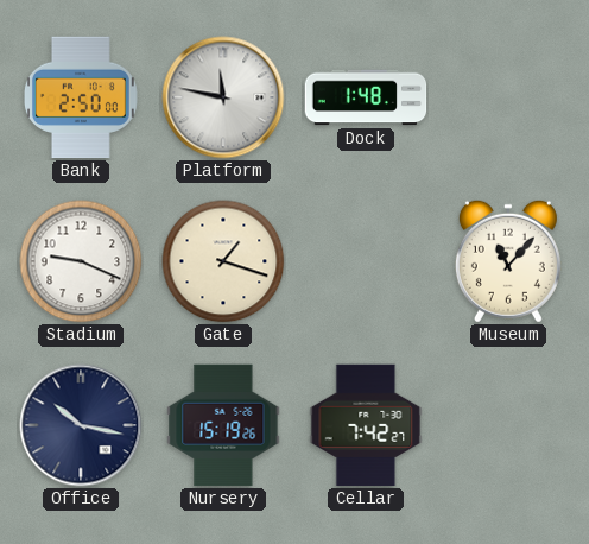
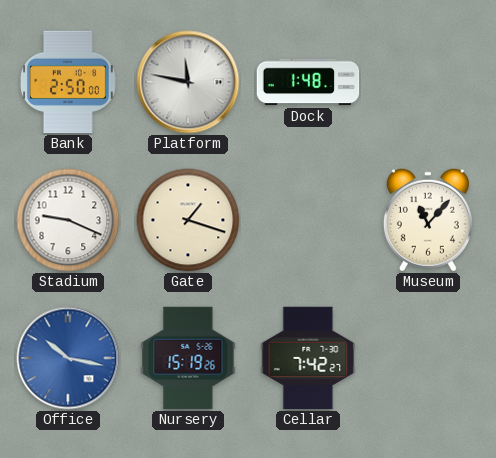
Office dial: navy -> blue
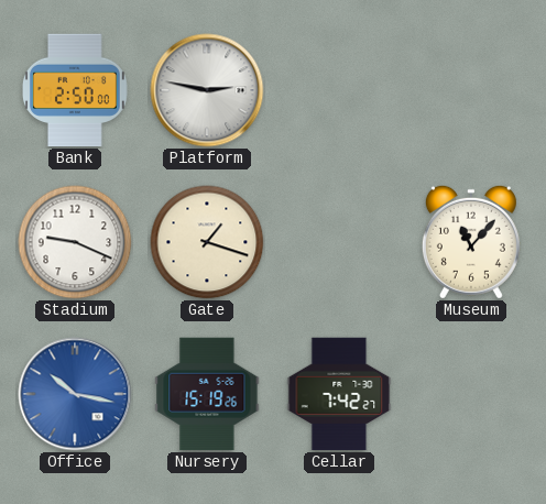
Platform: 11:47 -> 2:47
Dock: 1:48 -> none
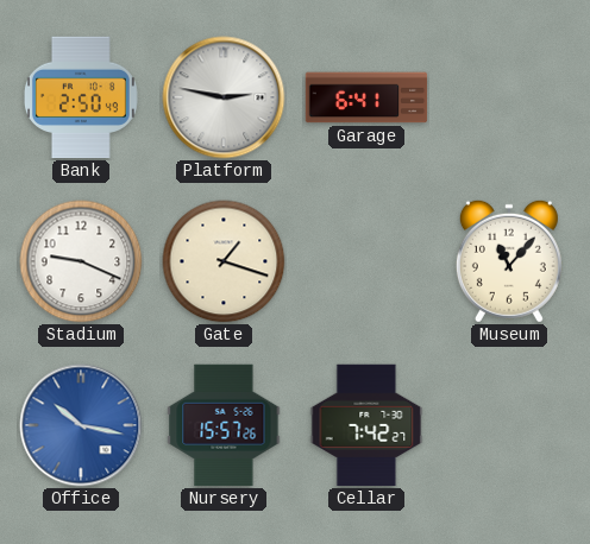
Bank: 2:50:00 -> 2:50:49
Garage: none -> 6:41
Nursery: 15:19 -> 15:57
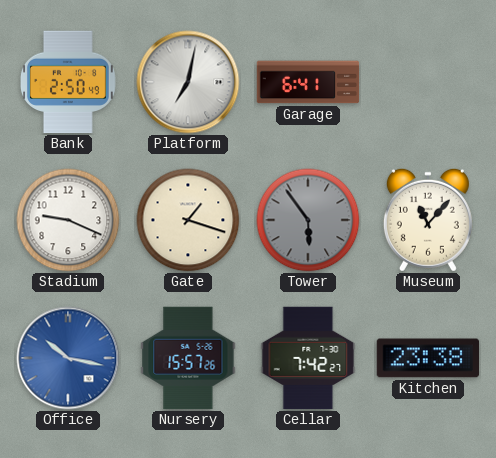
Platform: 2:47 -> 7:02
Tower: none -> 5:54
Kitchen: none -> 23:38
